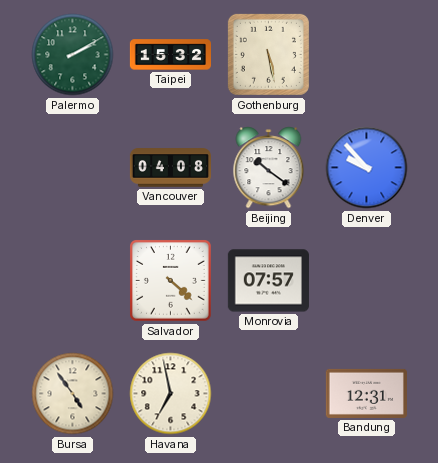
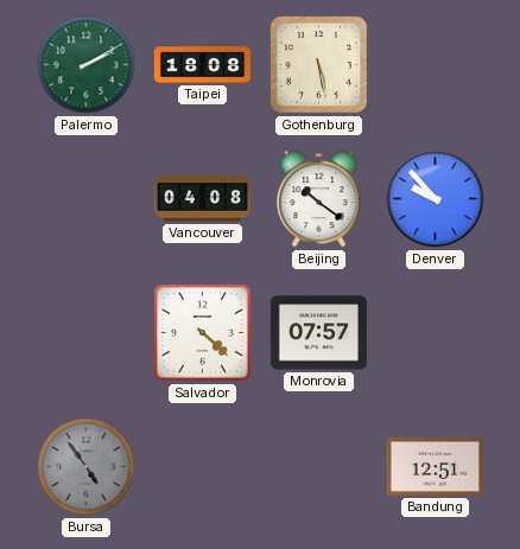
Taipei: 15:32 -> 18:08
Bursa dial: cream -> grey
Havana: 6:58 -> none
Bandung: 12:31 -> 12:51
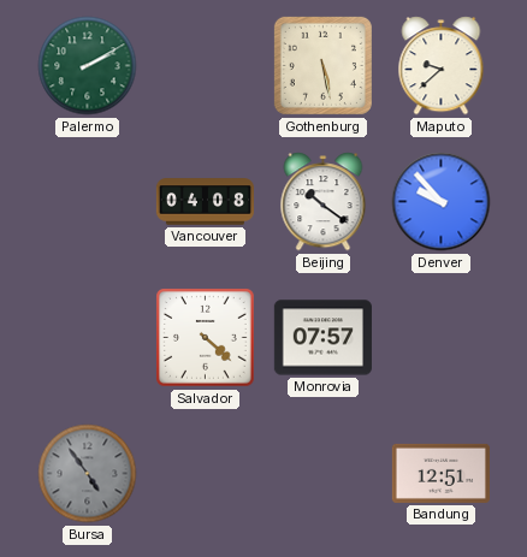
Taipei: 18:08 -> none
Maputo: none -> 9:38
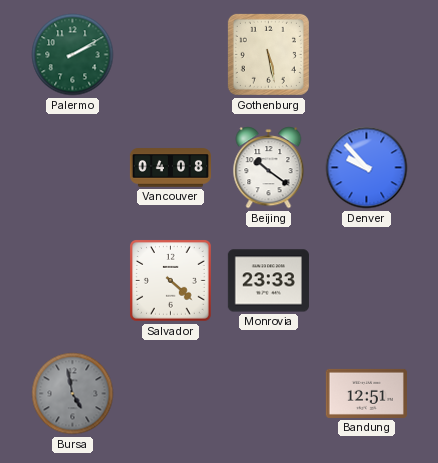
Maputo: 9:38 -> none
Monrovia: 07:57 -> 23:33
Bursa: 4:54 -> 4:58
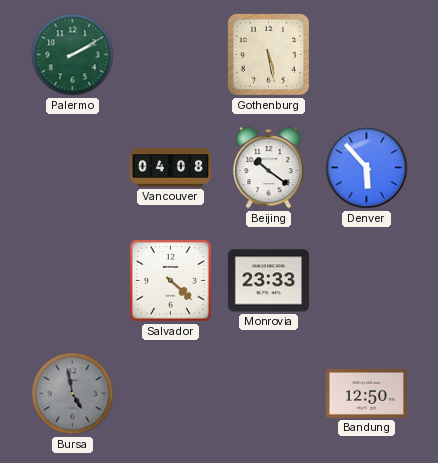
Denver: 9:53 -> 5:53
Bandung: 12:51 -> 12:50
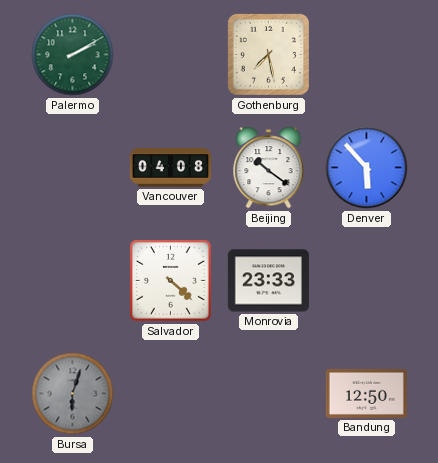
Gothenburg: 5:28 -> 7:28
Bursa: 4:58 -> 6:03
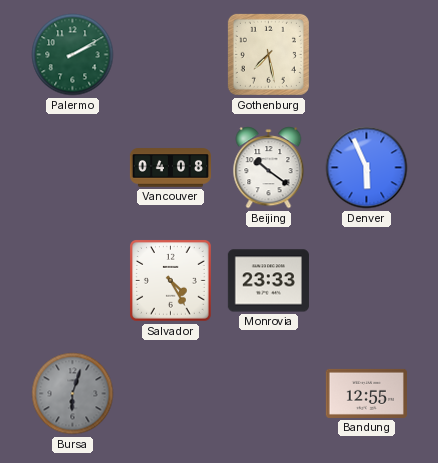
Denver: 5:53 -> 5:56
Salvador: 4:22 -> 4:25
Bandung: 12:50 -> 12:55
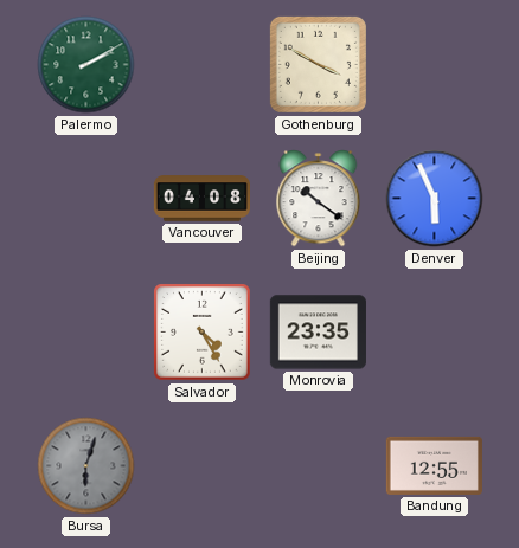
Gothenburg: 7:28 -> 3:50
Monrovia: 23:33 -> 23:35
